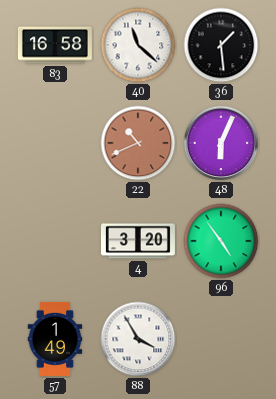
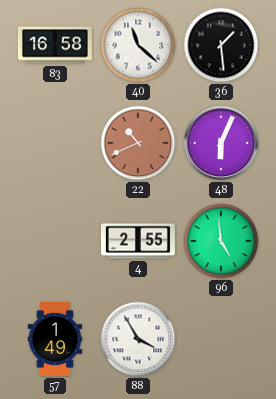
4: 3:20 -> 2:55
96: 4:54 -> 4:59
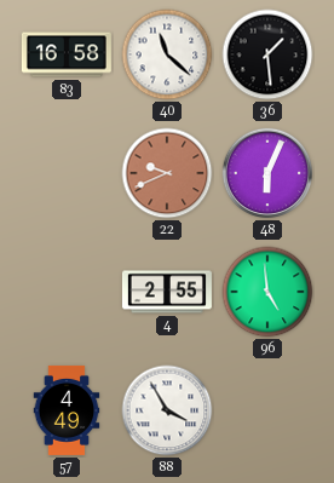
22: 10:41 -> 9:41
57: 1:49 -> 4:49
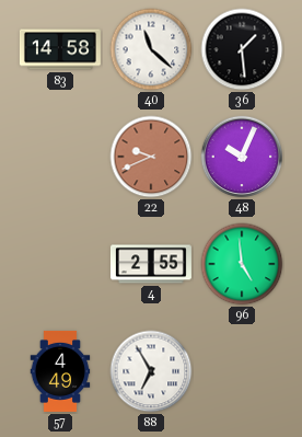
83: 16:58 -> 14:58
48: 6:04 -> 10:04
88: 3:55 -> 6:55
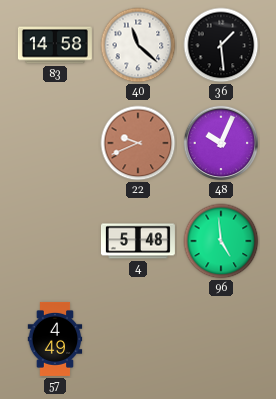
4: 2:55 -> 5:48
88: 6:55 -> none
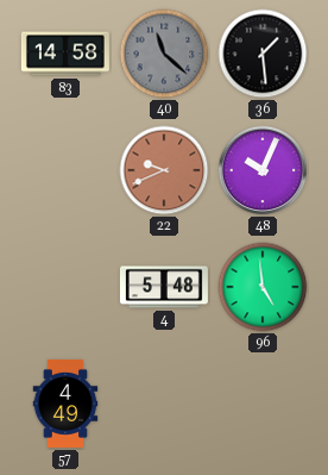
40 dial: white -> grey
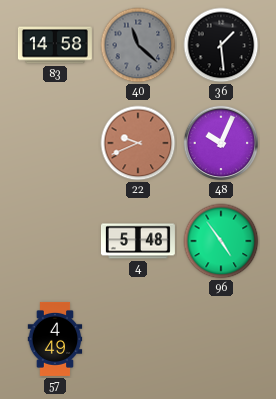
96: 4:59 -> 4:54
